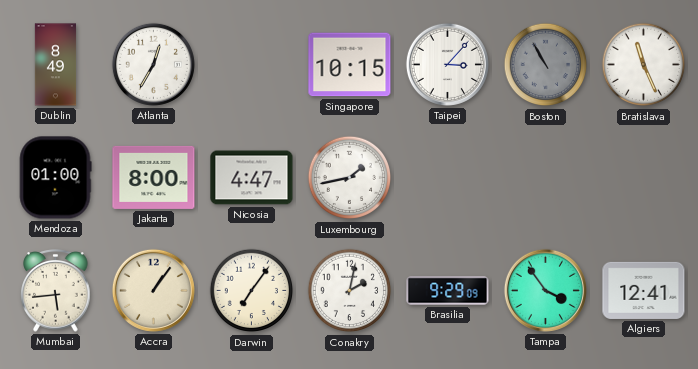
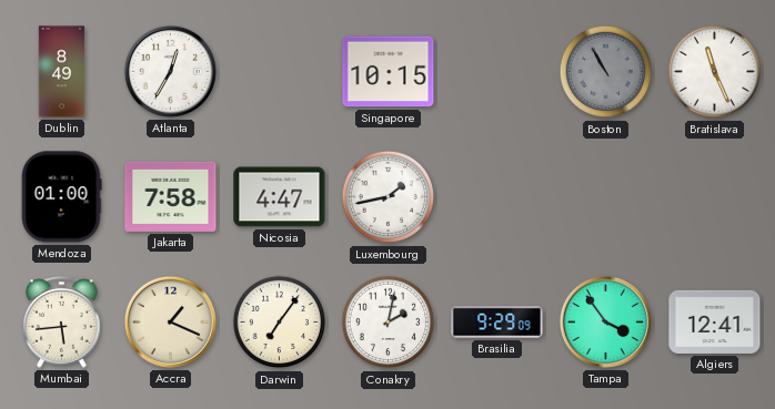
Taipei: 3:07 -> none
Jakarta: 8:00 -> 7:58
Accra: 1:06 -> 1:19
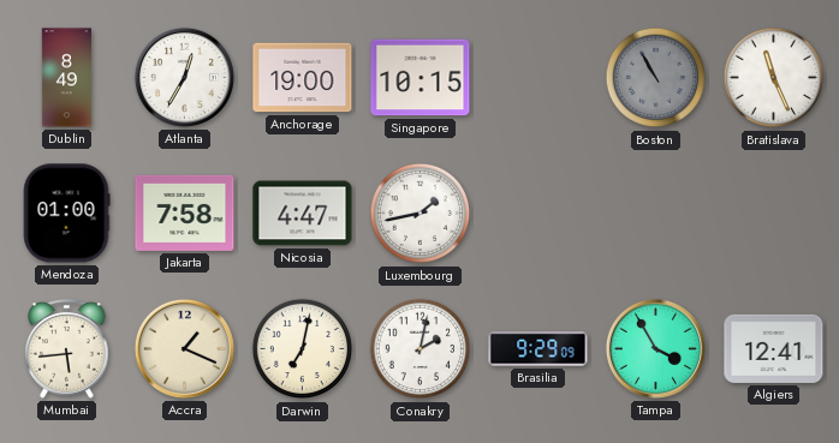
Anchorage: none -> 19:00
Darwin: 7:06 -> 7:02
Tampa: 3:54 -> 3:55
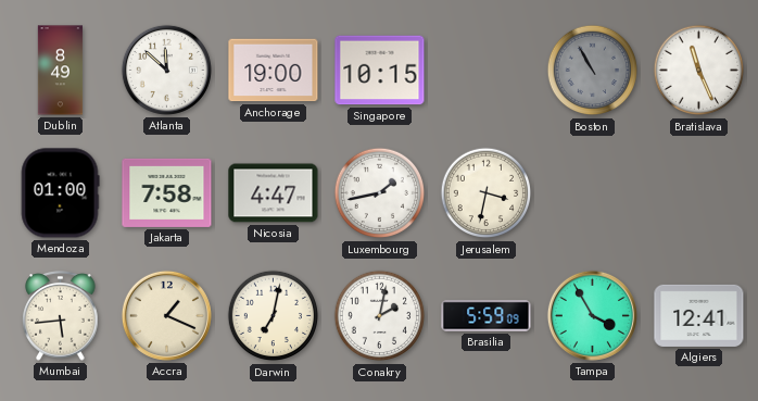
Atlanta: 12:35 -> 11:52
Jerusalem: none -> 3:32
Brasilia: 9:29 -> 5:59
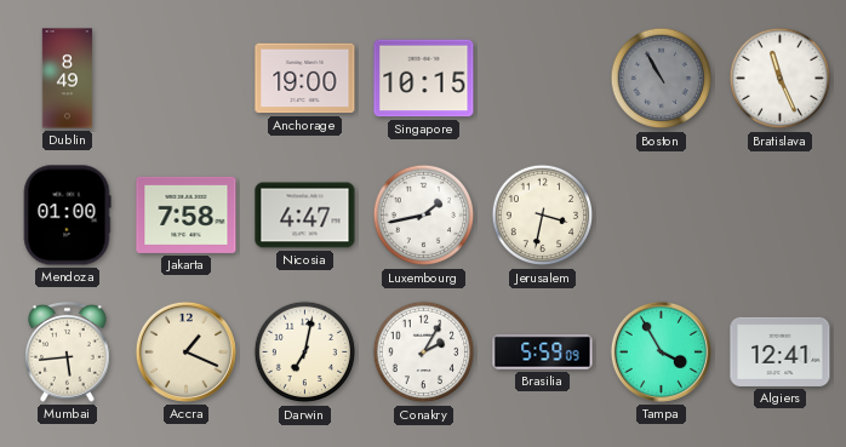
Atlanta: 11:52 -> none
Conakry: 2:02 -> 2:05
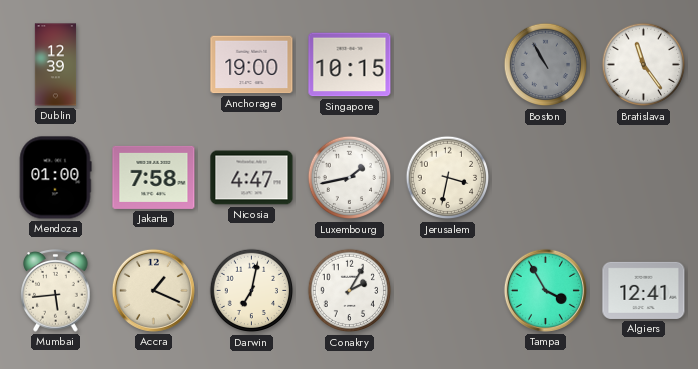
Dublin: 8:49 -> 12:39
Bratislava: 11:26 -> 11:24
Brasilia: 5:59 -> none
